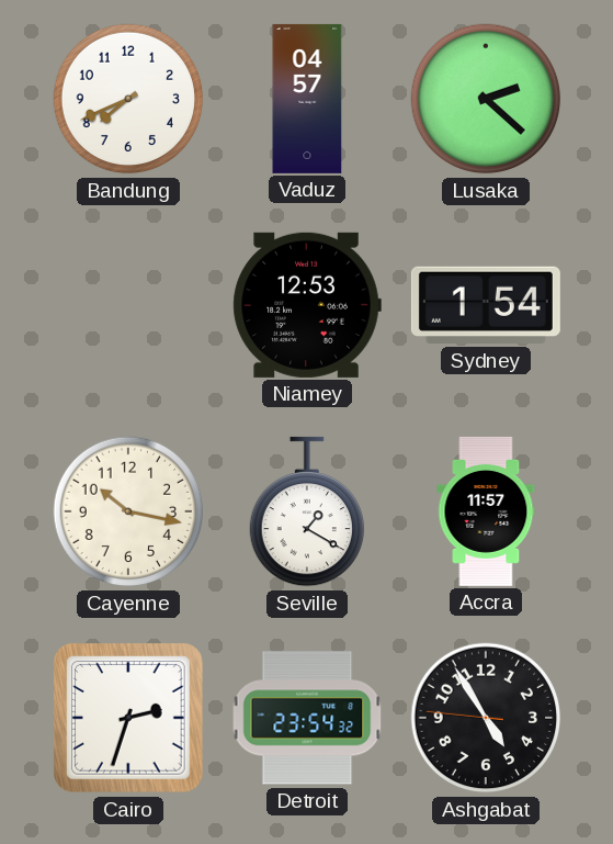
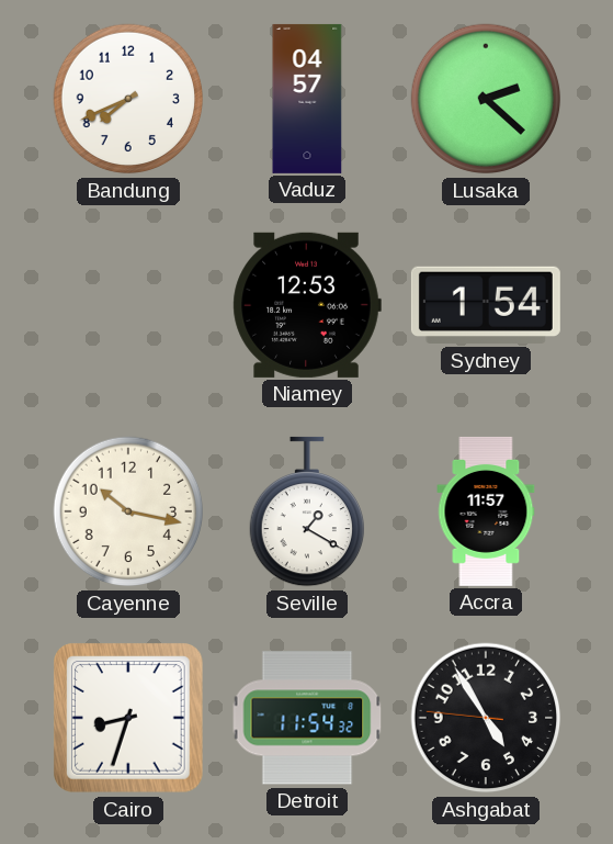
Cairo: 2:33 -> 8:33
Detroit: 23:54 -> 11:54
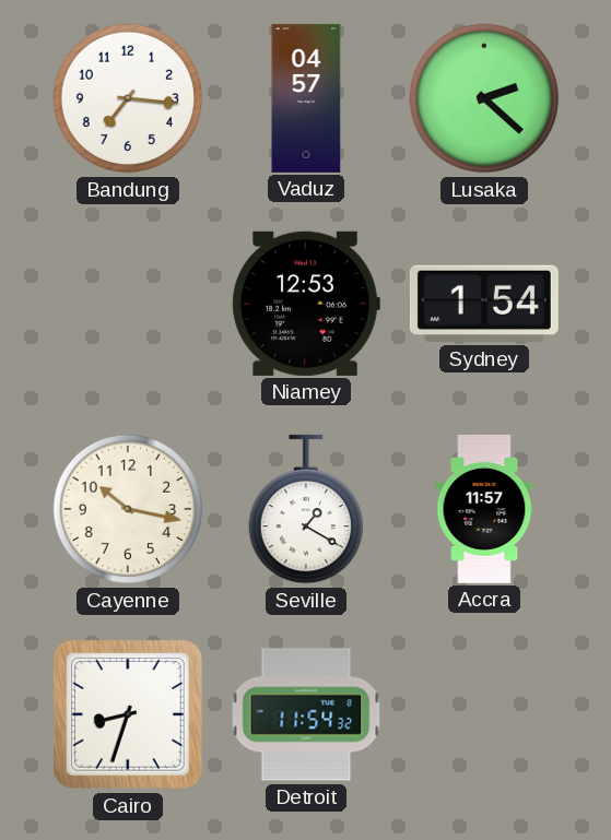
Bandung: 7:41 -> 7:16
Ashgabat: 4:54 -> none
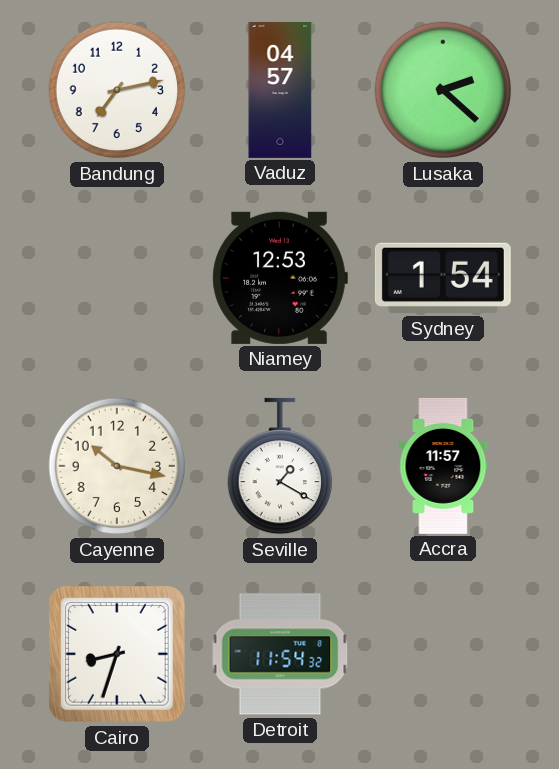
Bandung: 7:16 -> 7:13
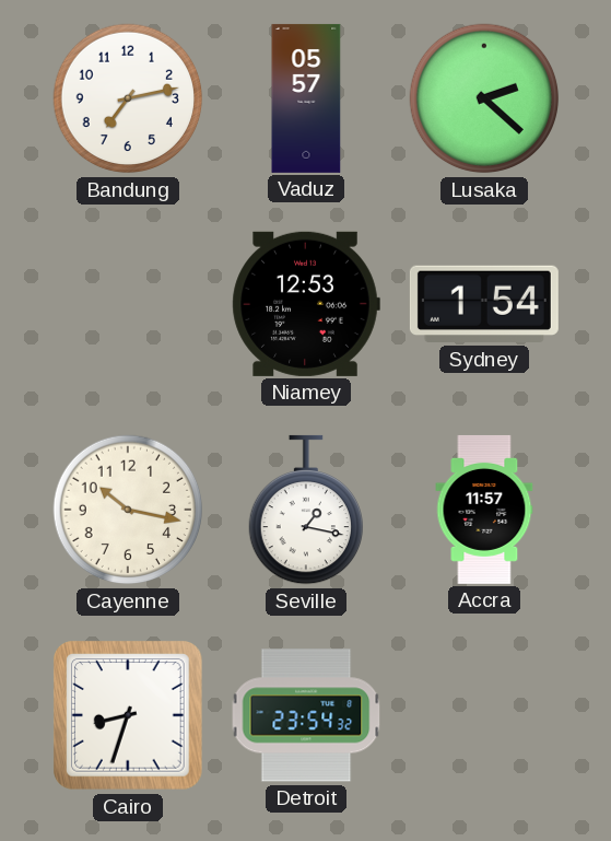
Vaduz: 04:57 -> 05:57
Seville: 1:20 -> 1:17
Detroit: 11:54 -> 23:54
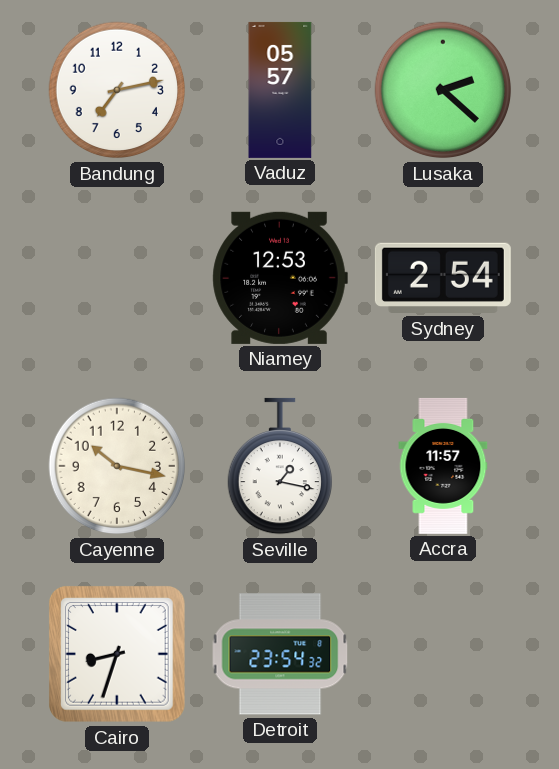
Sydney: 1:54 -> 2:54
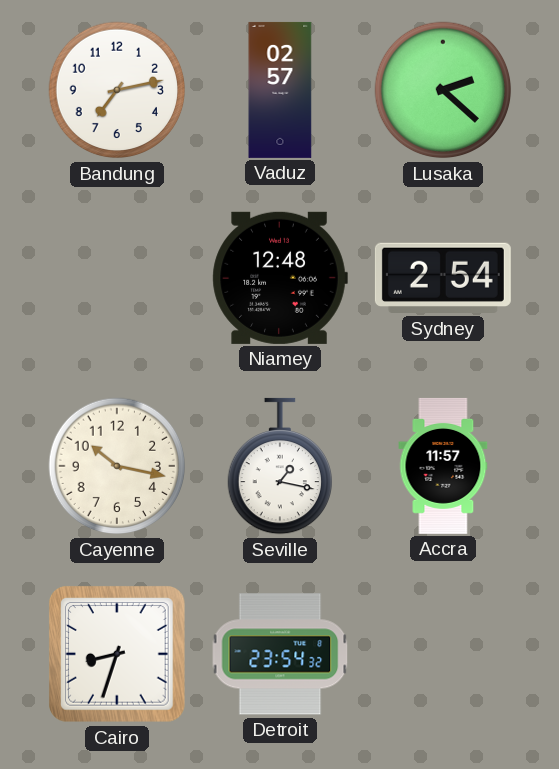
Vaduz: 05:57 -> 02:57
Niamey: 12:53 -> 12:48
